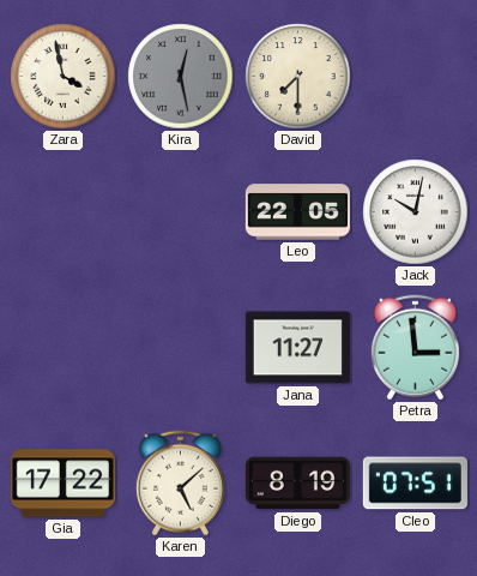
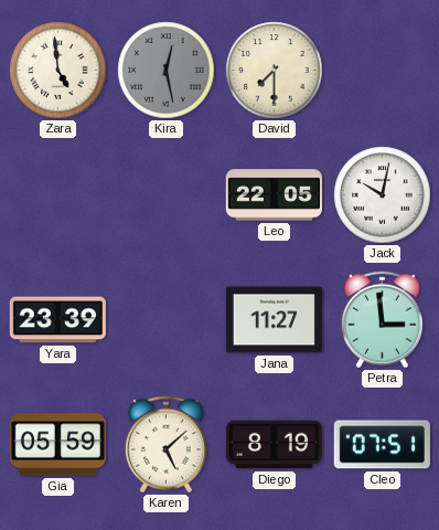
Zara: 3:58 -> 4:59
Yara: none -> 23:39
Gia: 17:22 -> 05:59
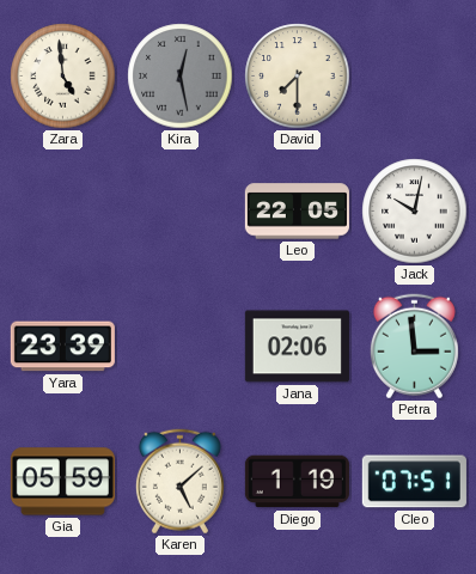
Jana: 11:27 -> 02:06
Diego: 8:19 -> 1:19
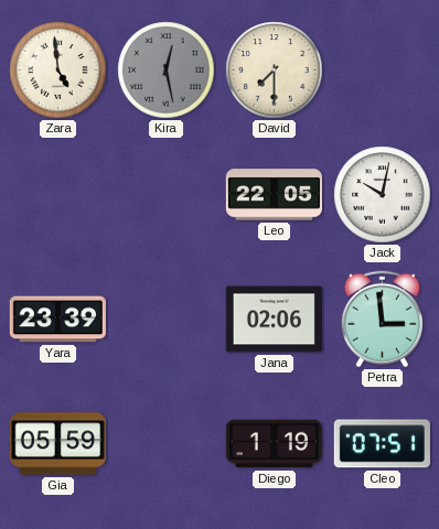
Karen: 5:08 -> none
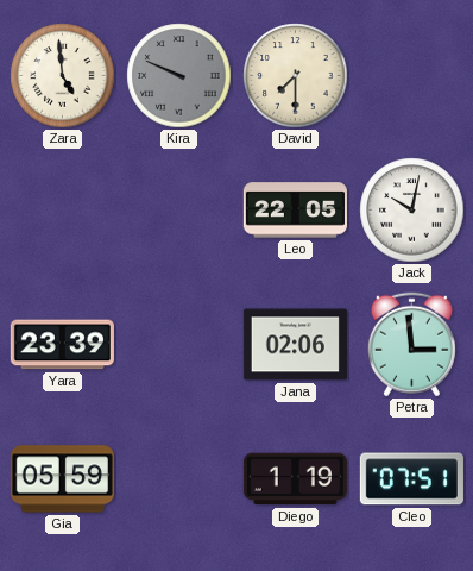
Kira: 12:28 -> 9:49
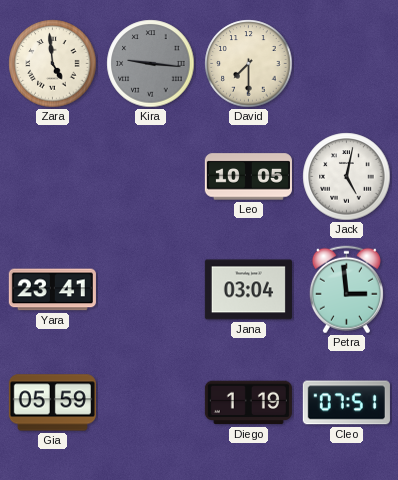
Kira: 9:49 -> 9:16
Leo: 22:05 -> 10:05
Jack: 10:02 -> 5:02
Yara: 23:39 -> 23:41
Jana: 02:06 -> 03:04
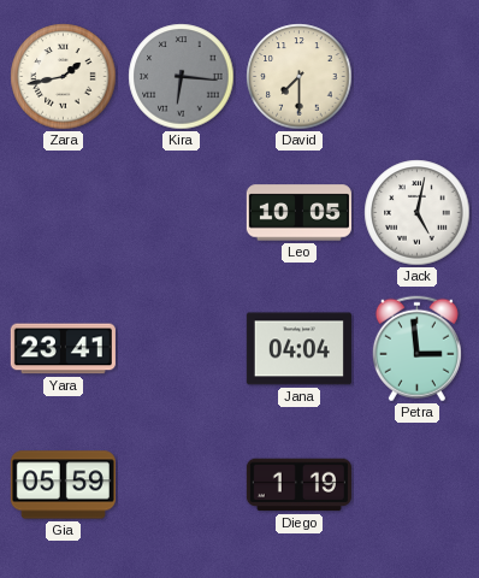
Zara: 4:59 -> 1:43
Kira: 9:16 -> 6:16
Jana: 03:04 -> 04:04
Cleo: 07:51 -> none
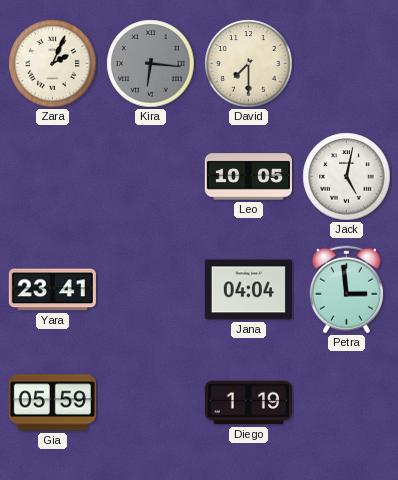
Zara: 1:43 -> 2:04
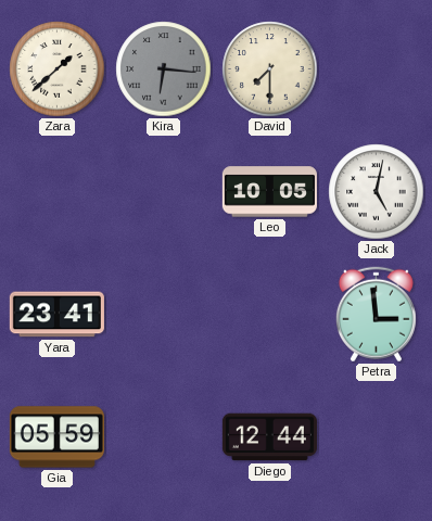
Zara: 2:04 -> 1:38
Jana: 04:04 -> none
Diego: 1:19 -> 12:44
